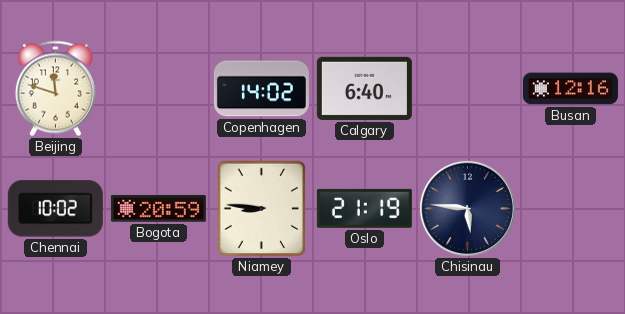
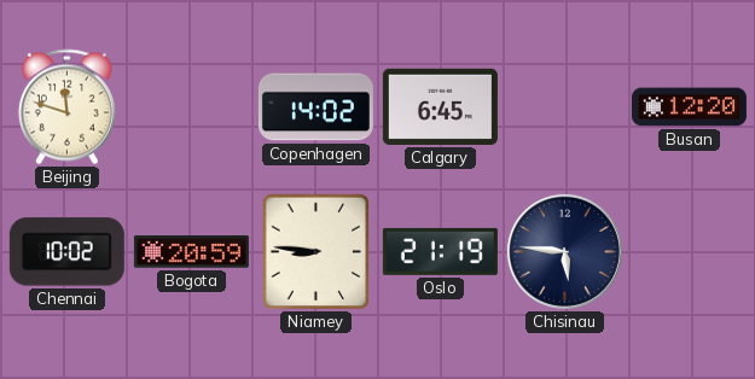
Calgary: 6:40 -> 6:45
Busan: 12:16 -> 12:20
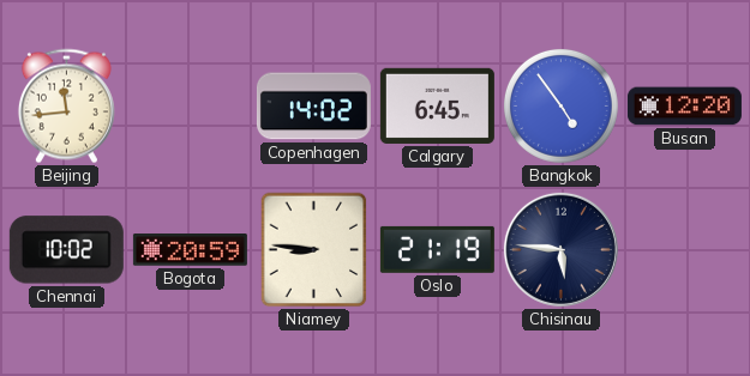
Beijing: 11:48 -> 11:44
Bangkok: none -> 4:54
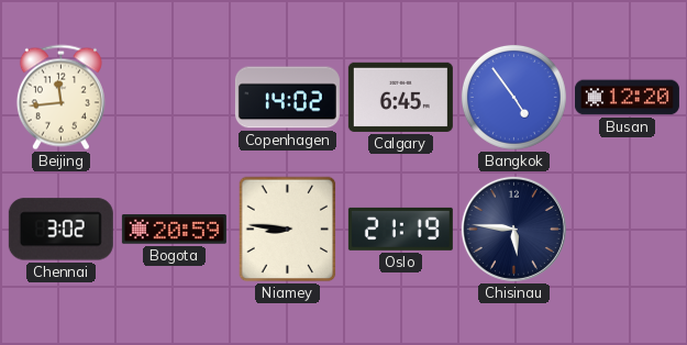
Chennai: 10:02 -> 3:02
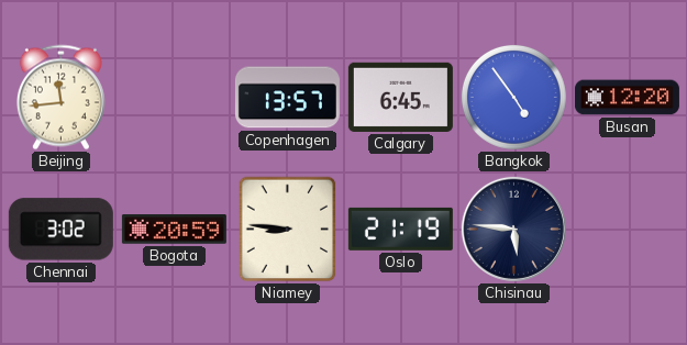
Copenhagen: 14:02 -> 13:57
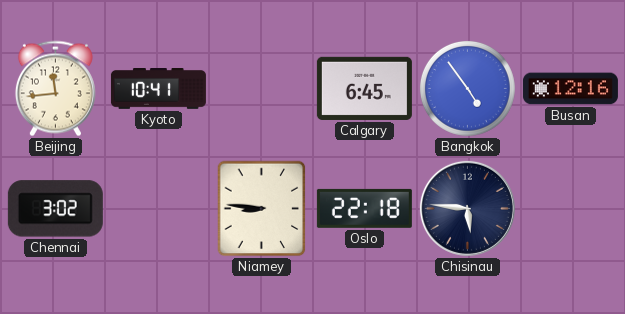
Kyoto: none -> 10:41
Copenhagen: 13:57 -> none
Busan: 12:20 -> 12:16
Bogota: 20:59 -> none
Oslo: 21:19 -> 22:18
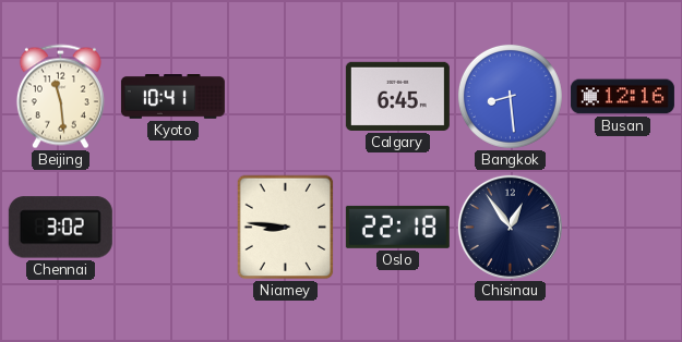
Beijing: 11:44 -> 11:29
Bangkok: 4:54 -> 8:29
Chisinau: 5:46 -> 12:54
